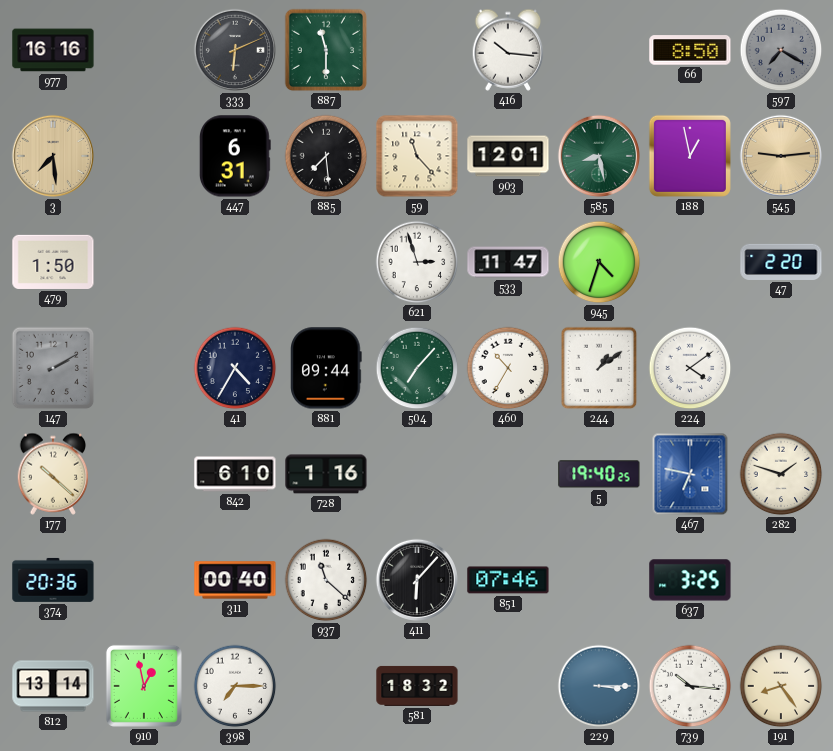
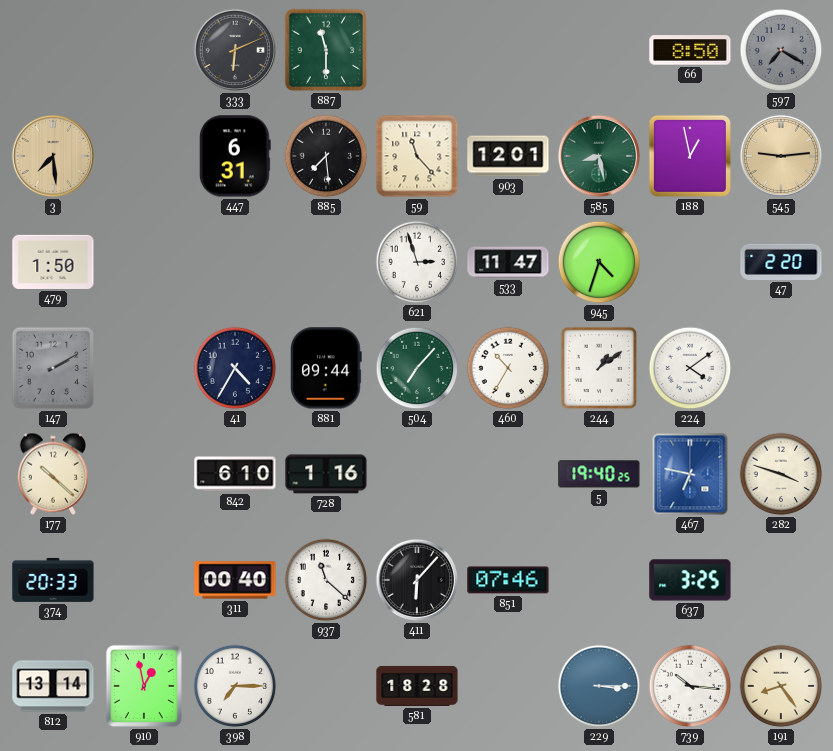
977: 16:16 -> none
416: 10:16 -> none
282: 1:48 -> 3:48
374: 20:36 -> 20:33
581: 18:32 -> 18:28
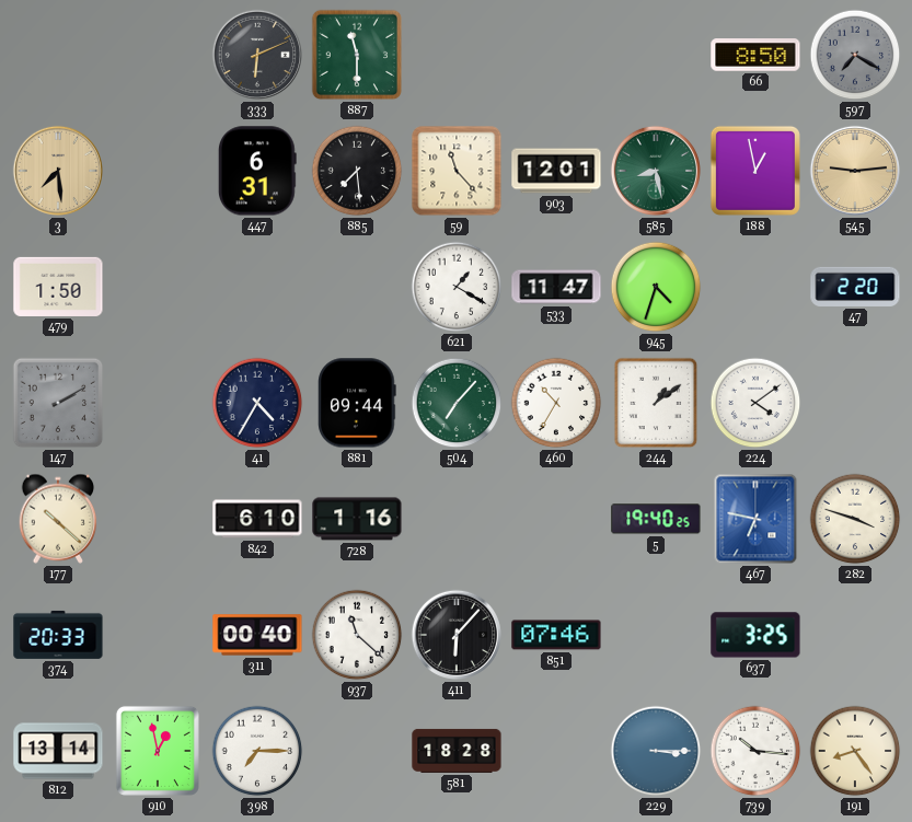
621: 2:57 -> 1:20
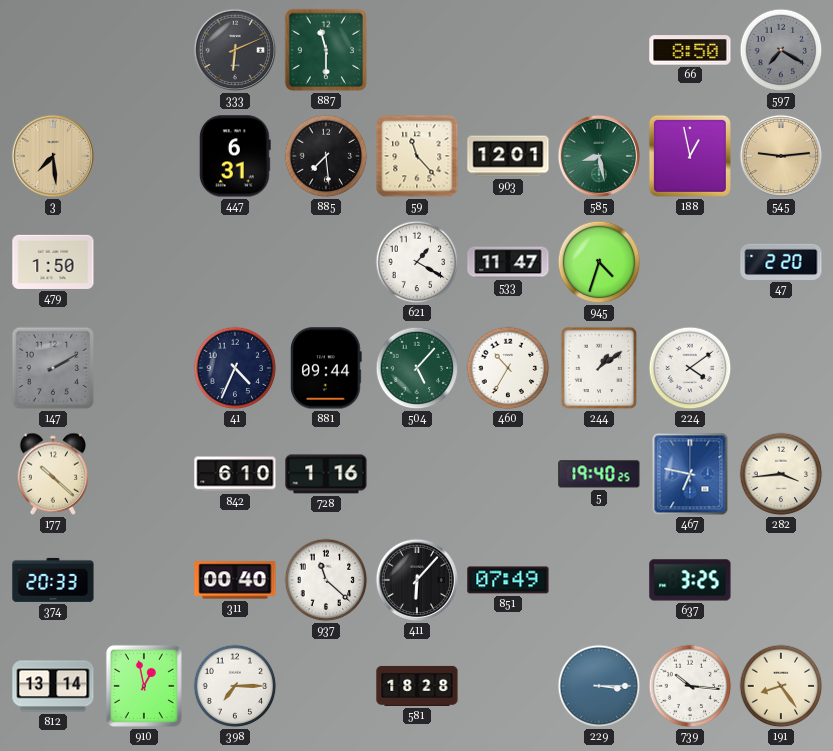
41: 4:35 -> 4:34
504: 7:07 -> 5:07
282: 3:48 -> 3:44
851: 07:46 -> 07:49
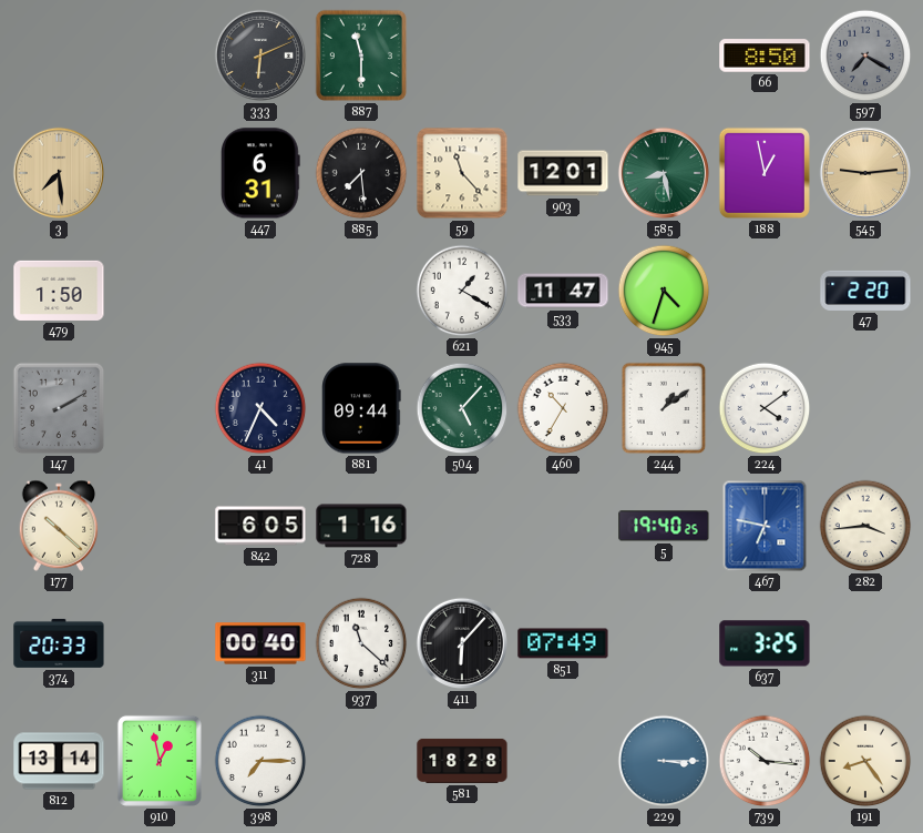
842: 6:10 -> 6:05
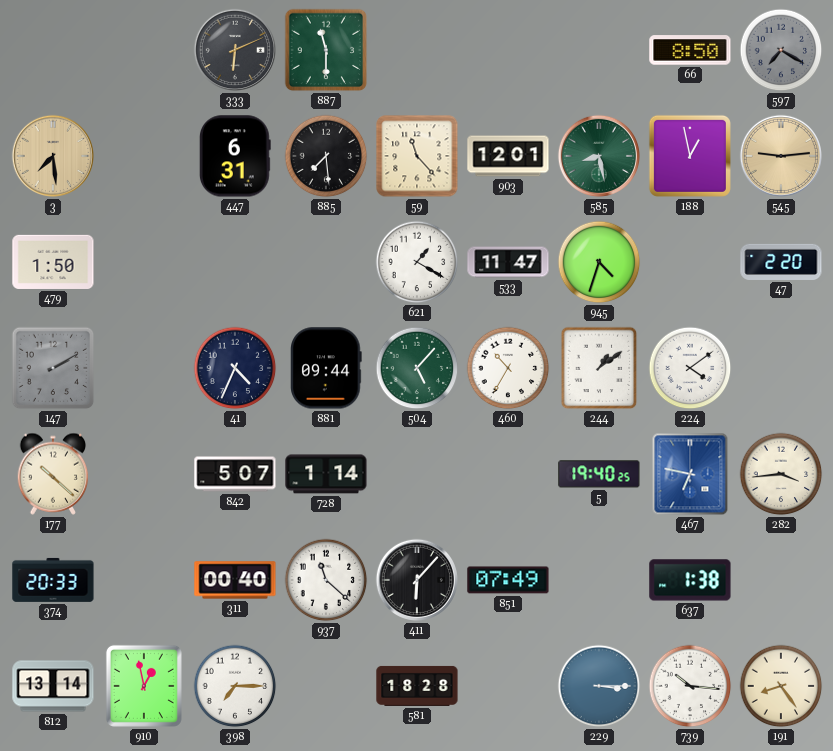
842: 6:05 -> 5:07
728: 1:16 -> 1:14
637: 3:25 -> 1:38
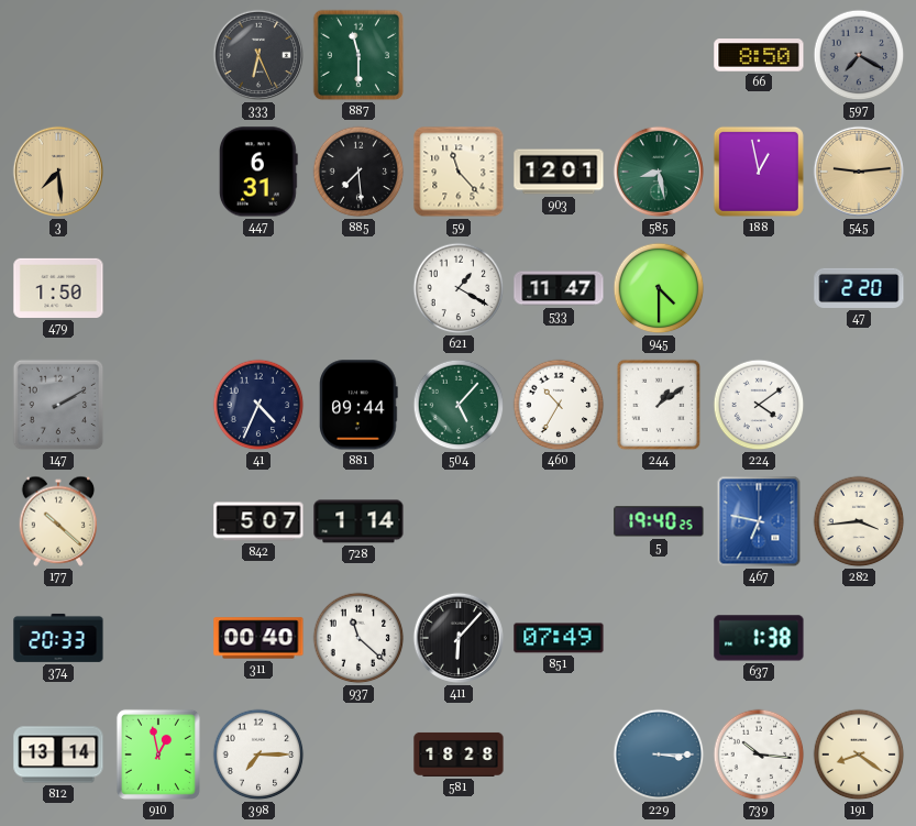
333: 6:11 -> 6:26
945: 4:33 -> 4:30
191: 8:24 -> 8:21
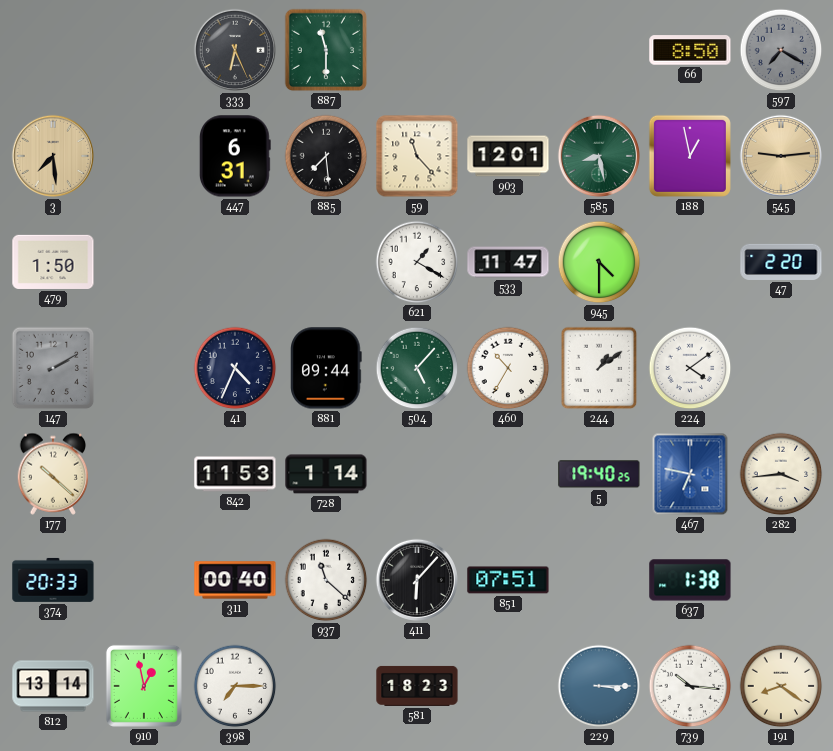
842: 5:07 -> 11:53
851: 07:49 -> 07:51
581: 18:28 -> 18:23
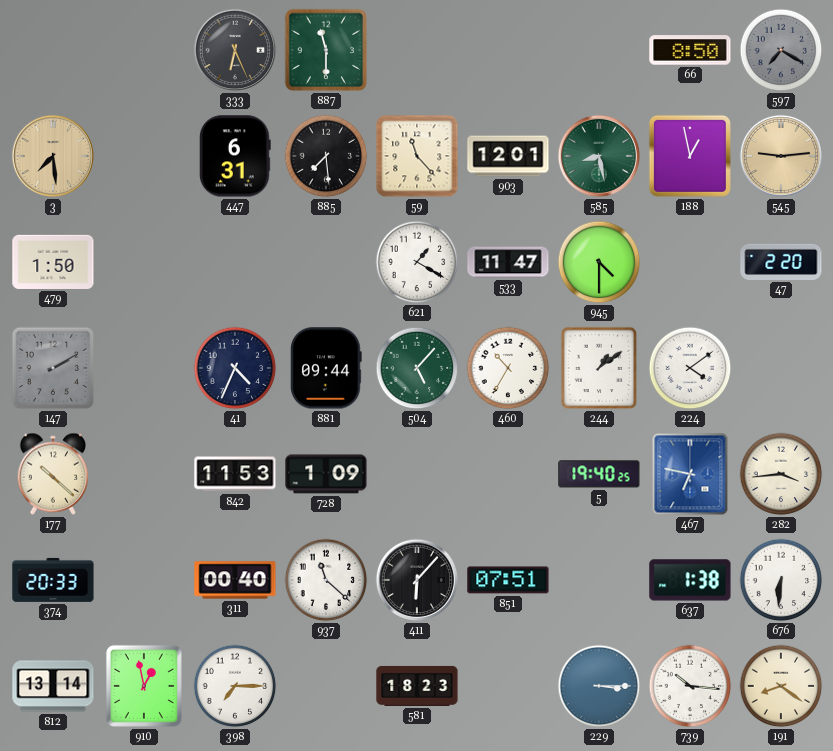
728: 1:14 -> 1:09
676: none -> 6:31
